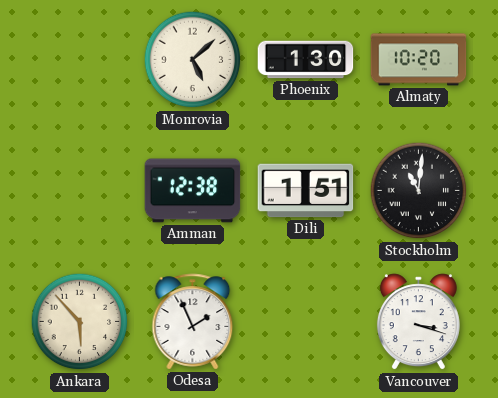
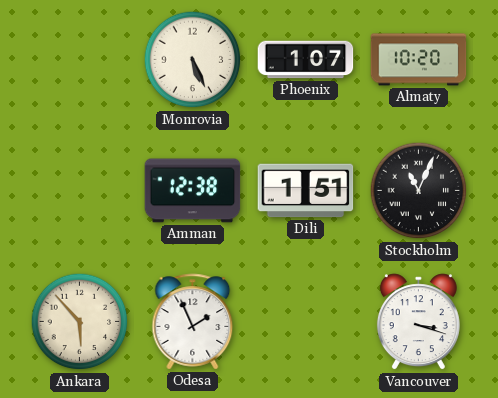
Monrovia: 5:08 -> 5:26
Phoenix: 1:30 -> 1:07
Stockholm: 11:01 -> 11:04
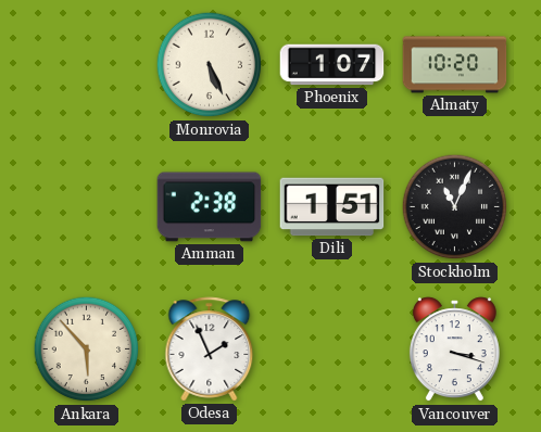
Amman: 12:38 -> 2:38
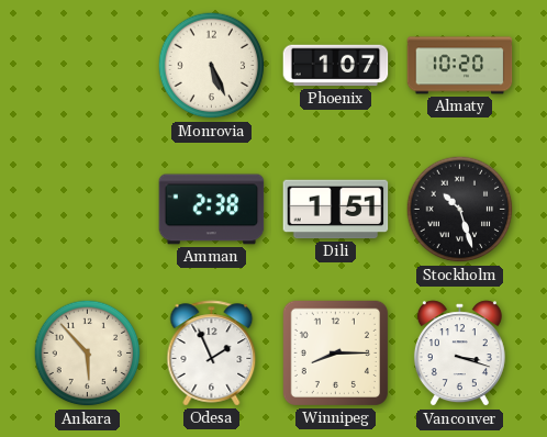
Stockholm: 11:04 -> 10:27
Winnipeg: none -> 8:15
